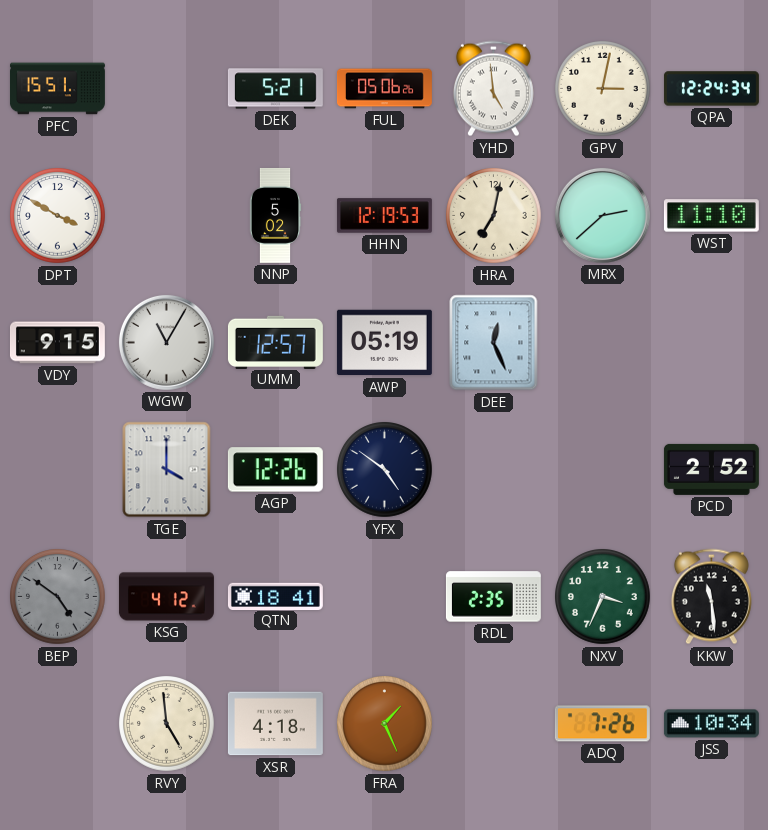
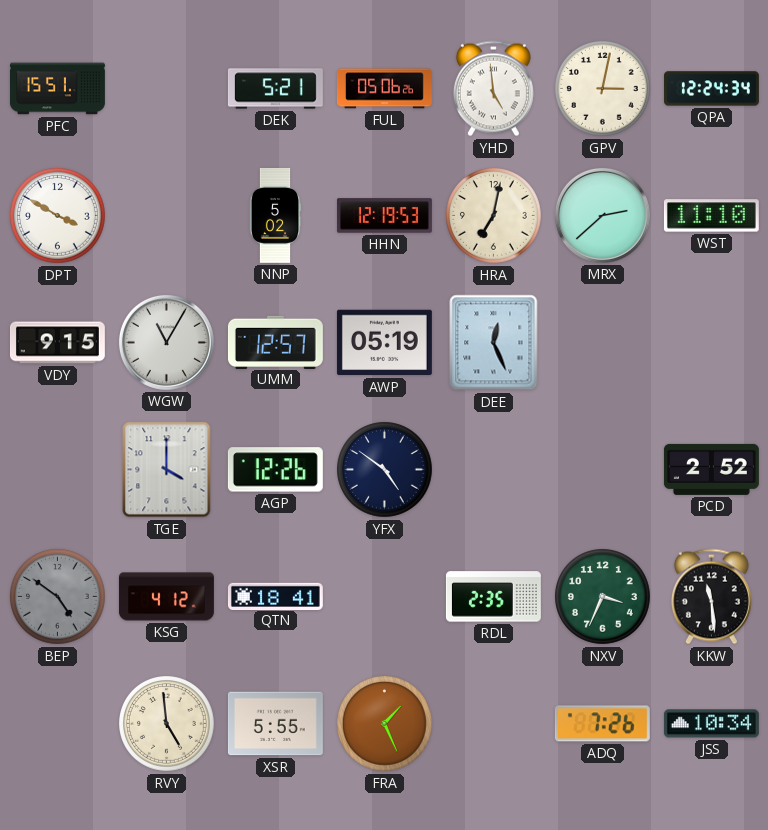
XSR: 4:18 -> 5:55
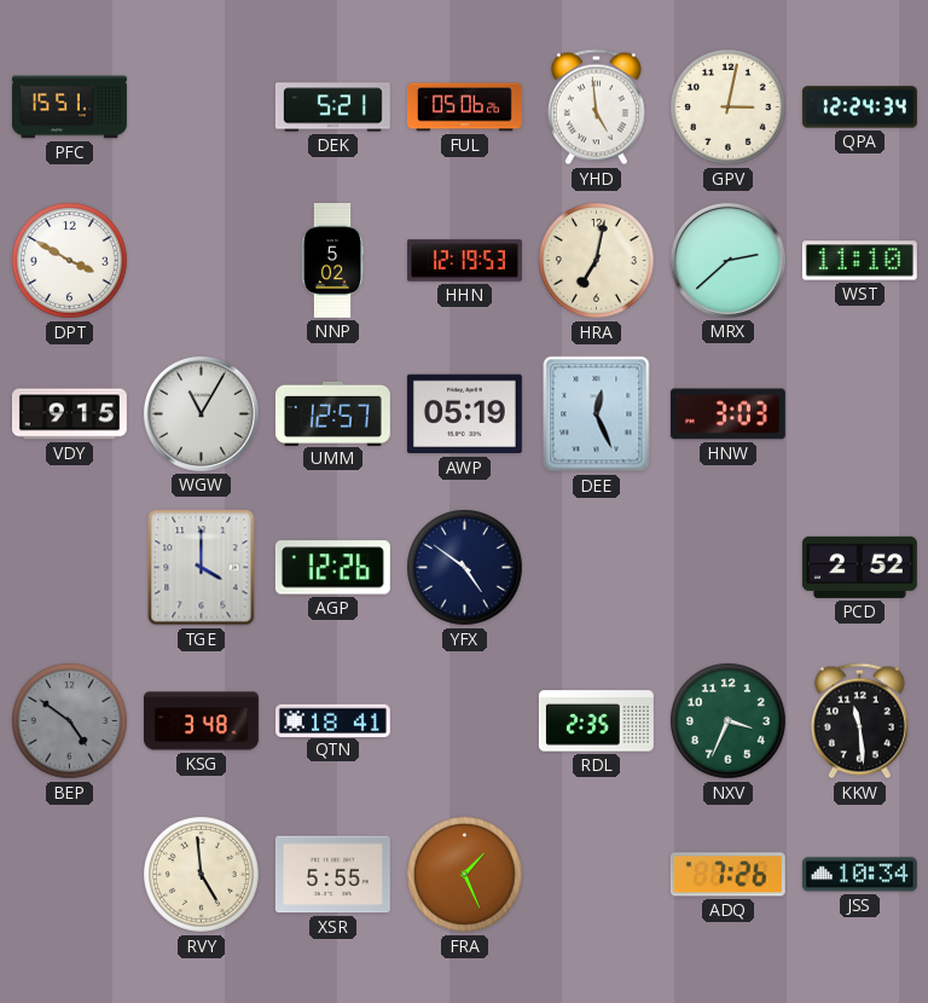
HNW: none -> 3:03
KSG: 4:12 -> 3:48
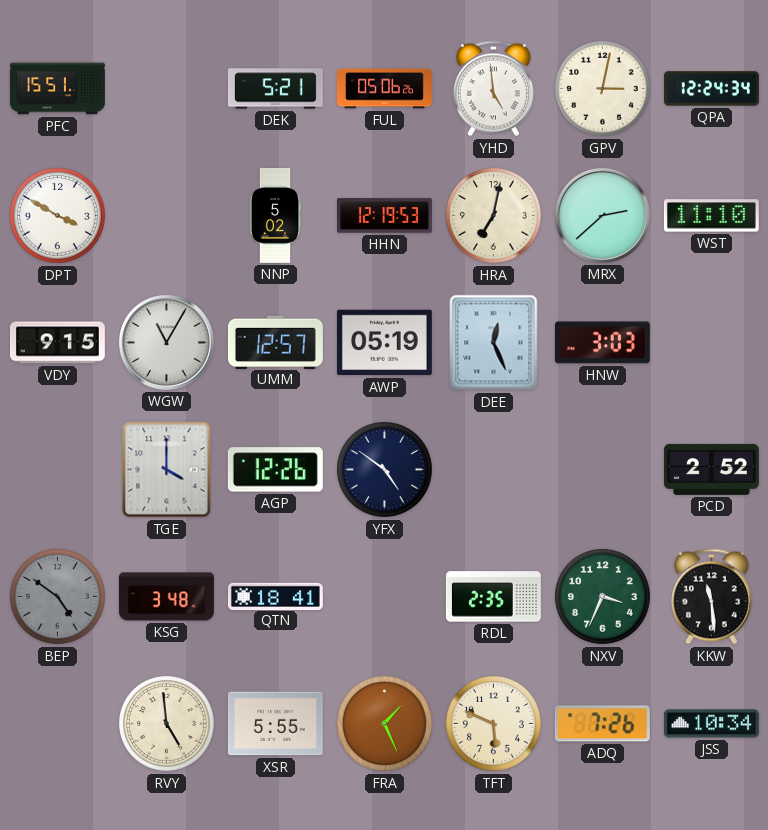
TFT: none -> 5:49
